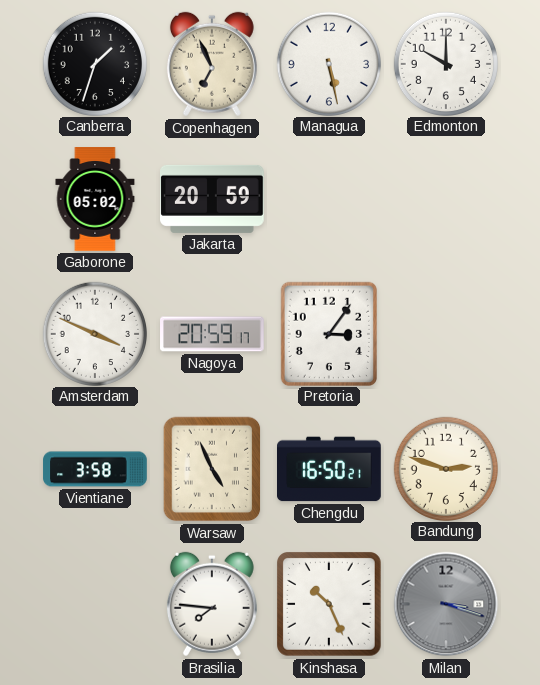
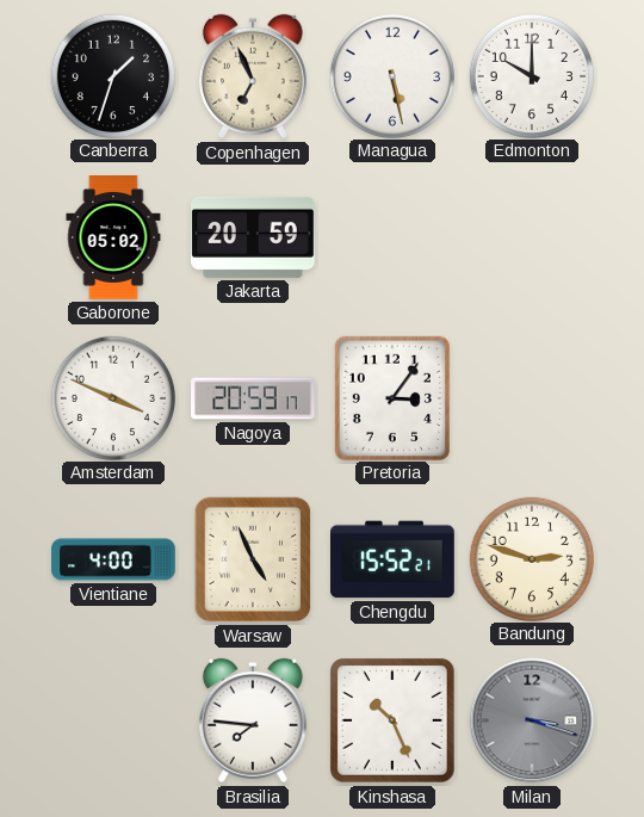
Vientiane: 3:58 -> 4:00
Chengdu: 16:50 -> 15:52
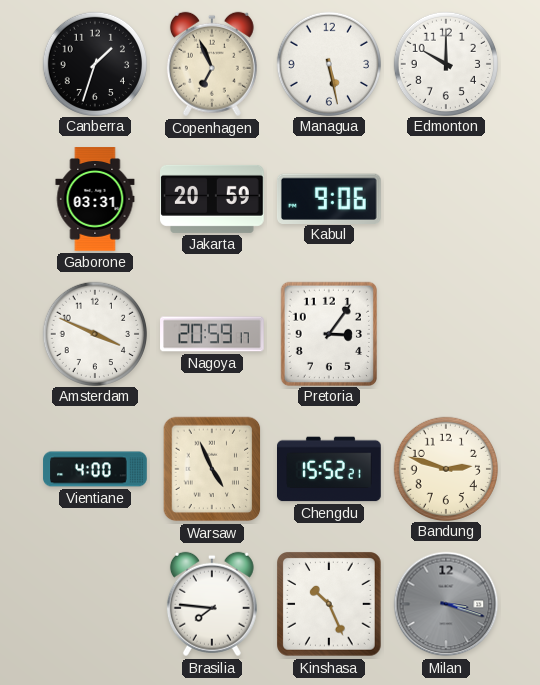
Gaborone: 05:02 -> 03:31
Kabul: none -> 9:06
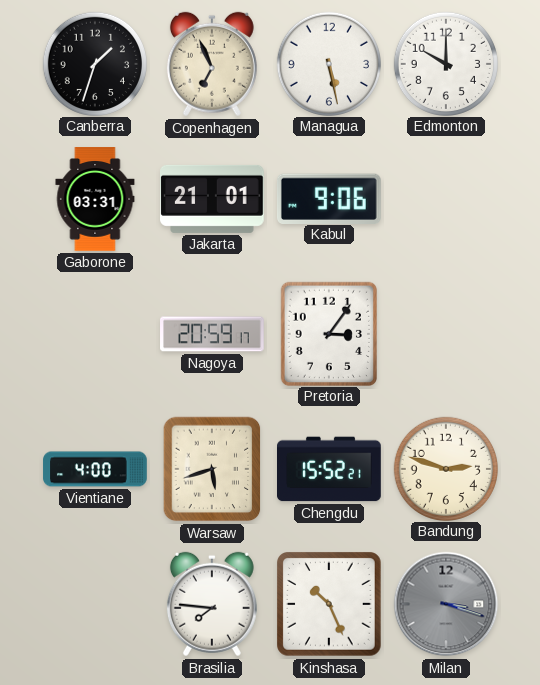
Jakarta: 20:59 -> 21:01
Amsterdam: 3:49 -> none
Warsaw: 4:56 -> 5:42
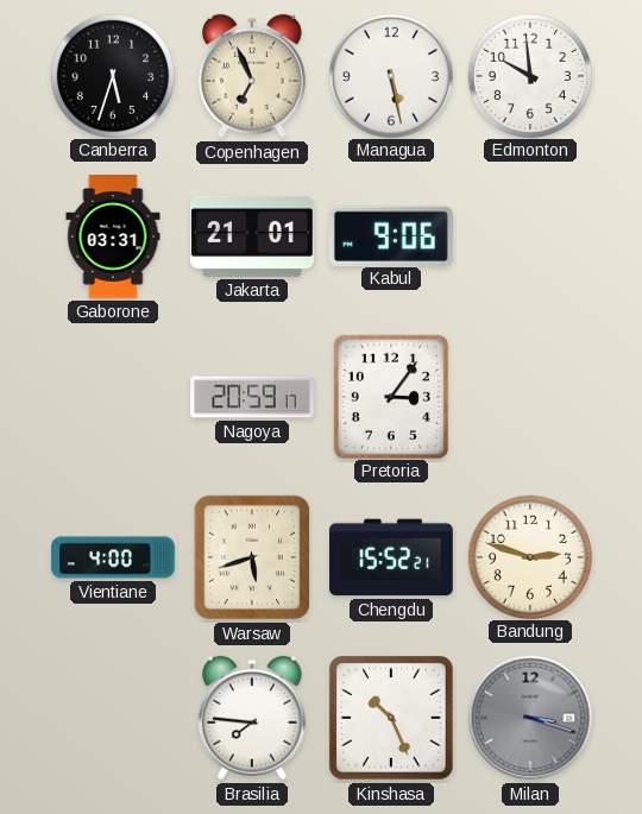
Canberra: 1:33 -> 5:33
Edmonton: 10:00 -> 9:59
